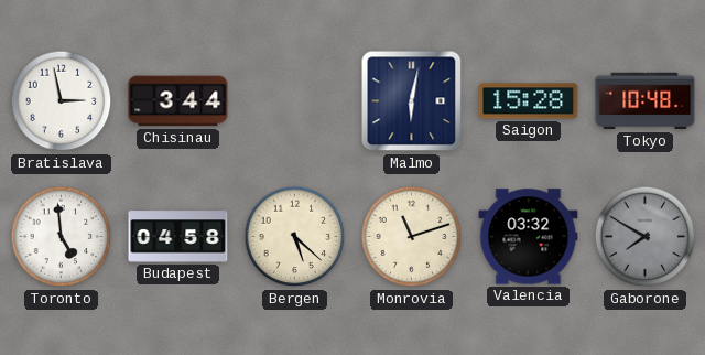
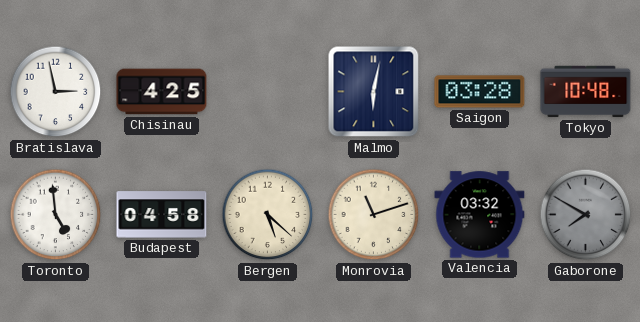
Chisinau: 3:44 -> 4:25
Saigon: 15:28 -> 03:28
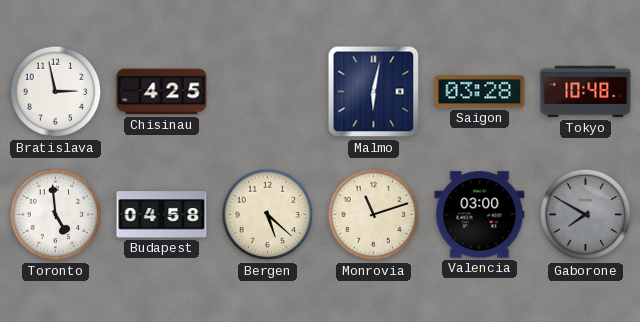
Valencia: 03:32 -> 03:00
